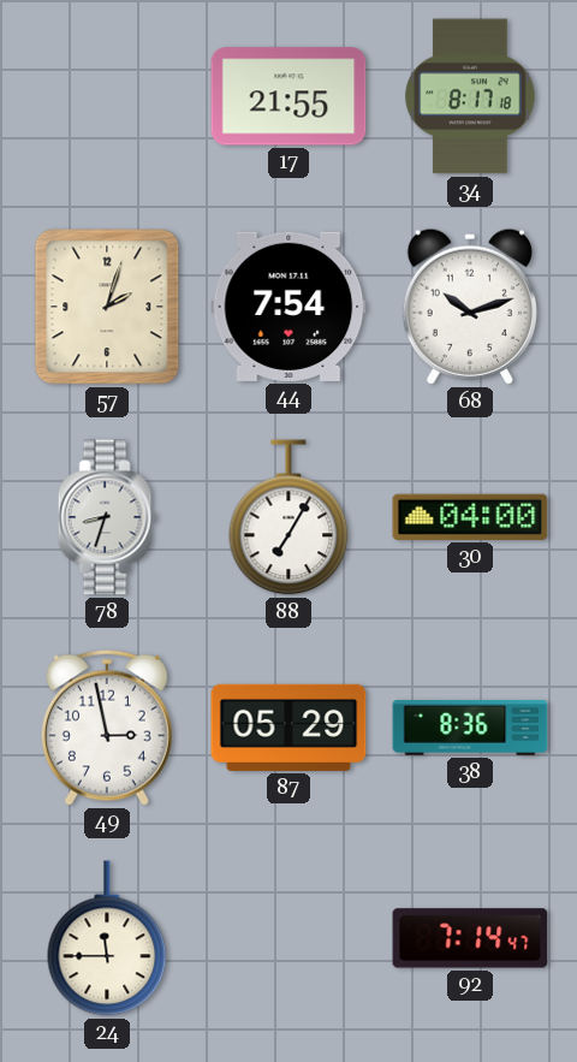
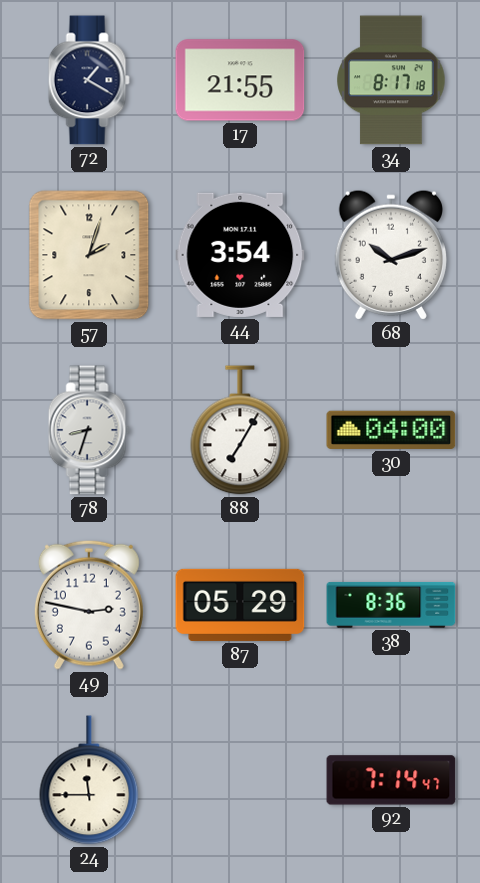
72: none -> 1:20
44: 7:54 -> 3:54
49: 2:58 -> 2:47
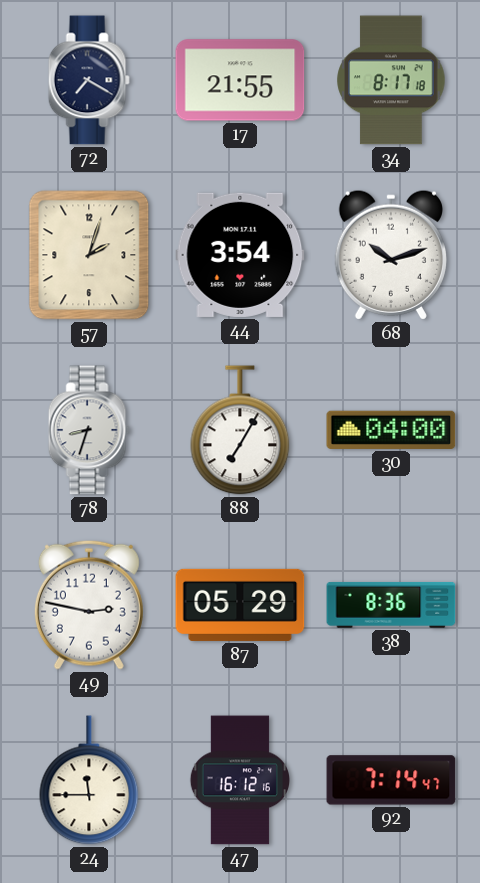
72: 1:20 -> 7:20
47: none -> 16:12
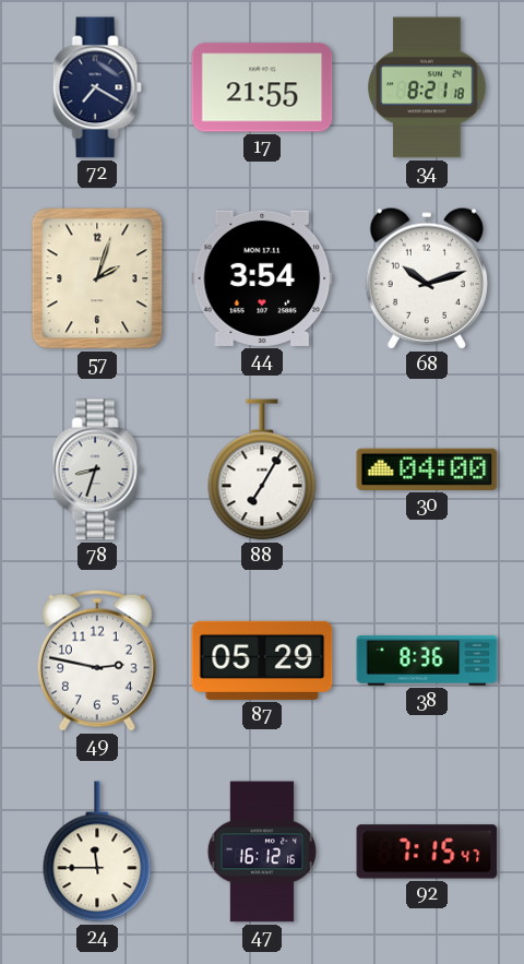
34: 8:17 -> 8:21
92: 7:14 -> 7:15
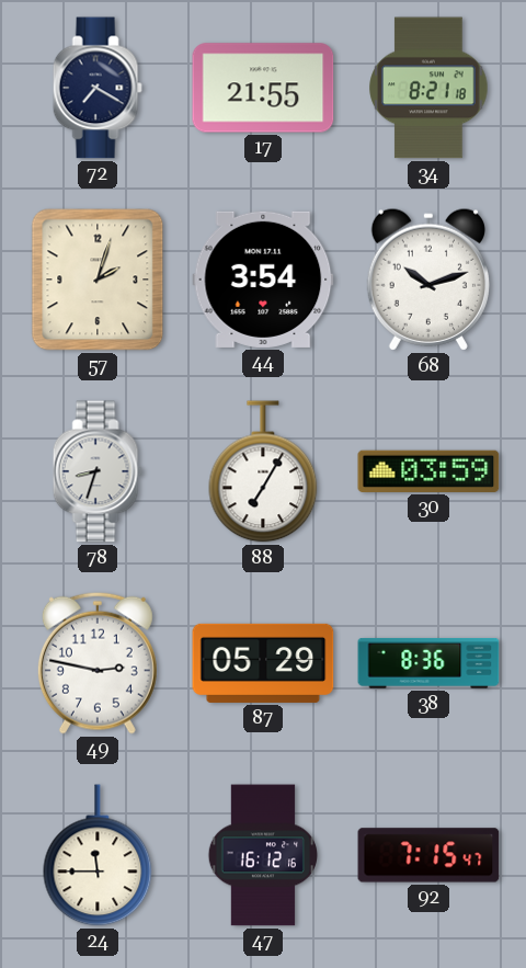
30: 04:00 -> 03:59
